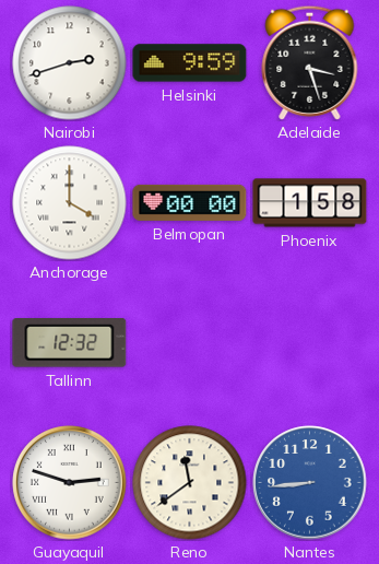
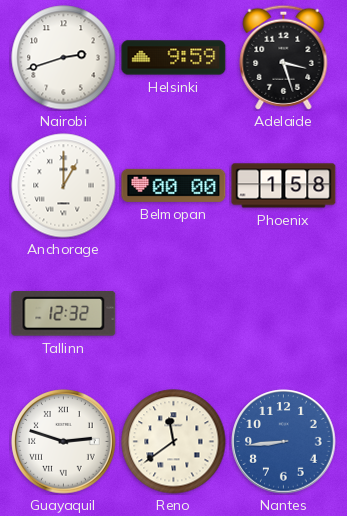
Anchorage: 4:00 -> 1:00
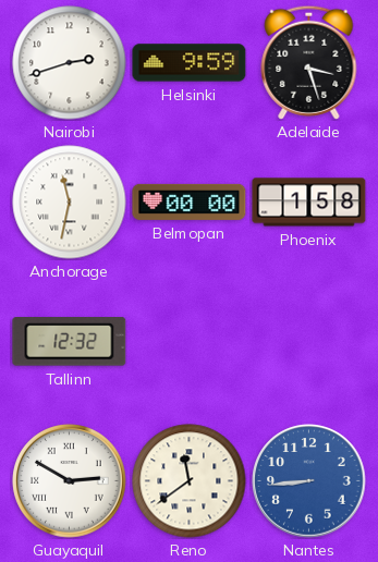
Anchorage: 1:00 -> 11:32
Guayaquil: 2:48 -> 2:50
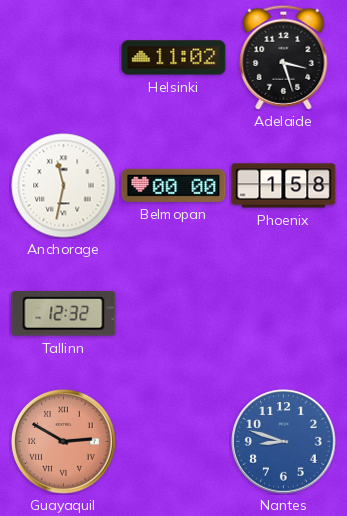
Nairobi: 2:42 -> none
Helsinki: 9:59 -> 11:02
Guayaquil dial: white -> salmon
Reno: 11:39 -> none
Nantes: 8:44 -> 8:48
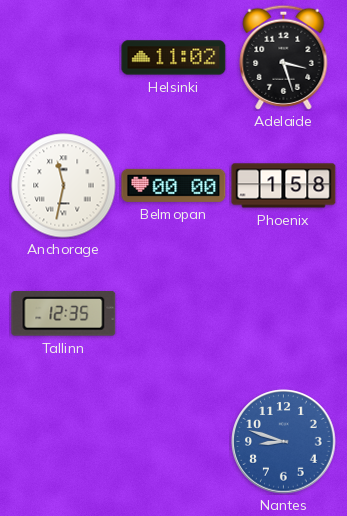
Tallinn: 12:32 -> 12:35
Guayaquil: 2:50 -> none
